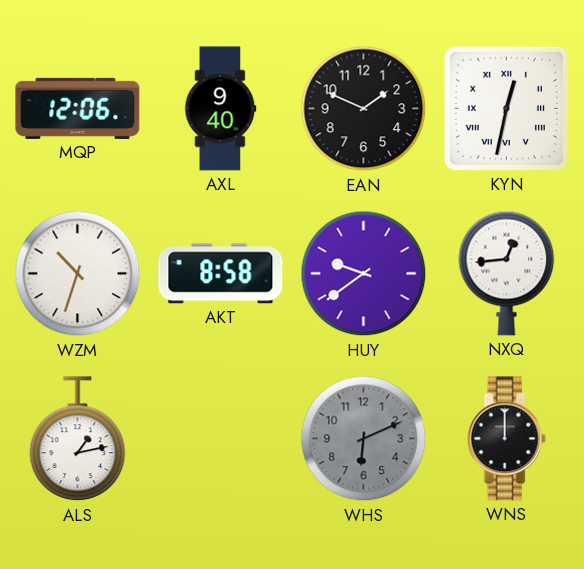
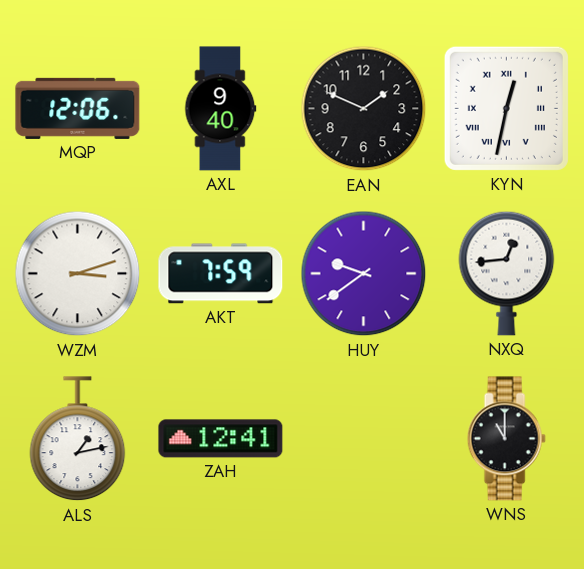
WZM: 10:33 -> 3:12
AKT: 8:58 -> 7:59
ZAH: none -> 12:41
WHS: 6:11 -> none
WNS: 12:00 -> 11:00
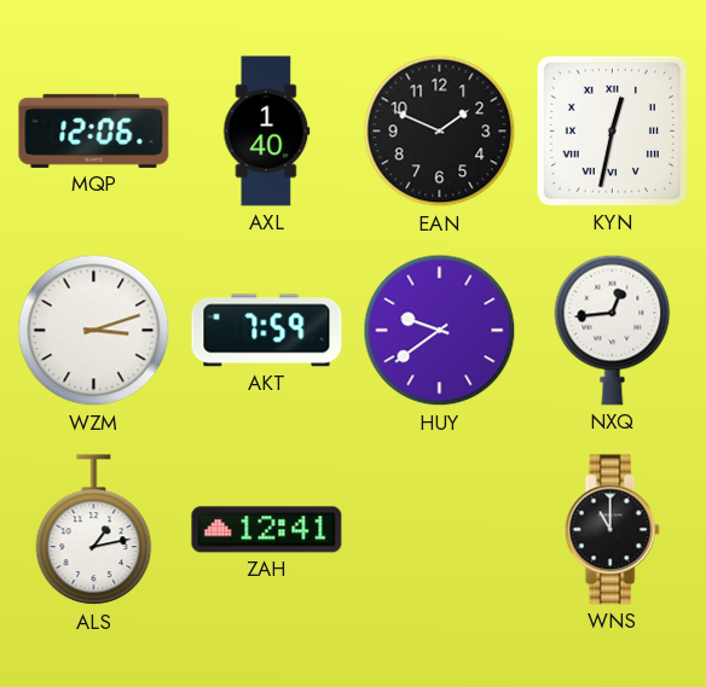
AXL: 9:40 -> 1:40
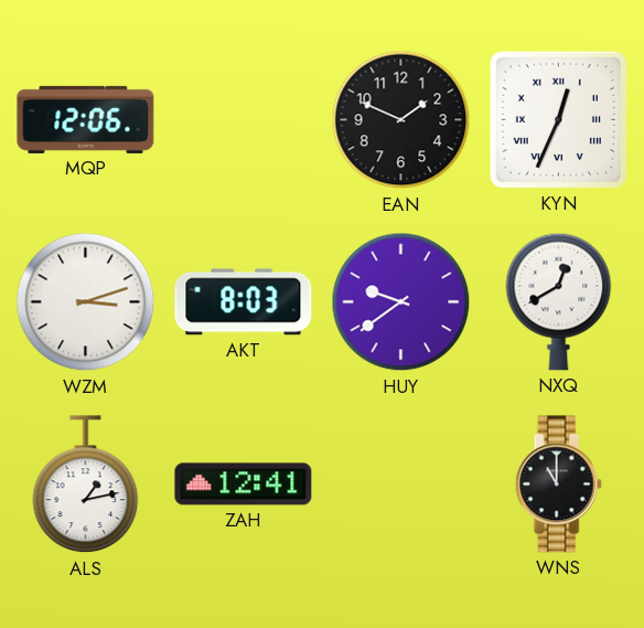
AXL: 1:40 -> none
KYN: 12:32 -> 12:34
AKT: 7:59 -> 8:03
NXQ: 12:44 -> 12:40
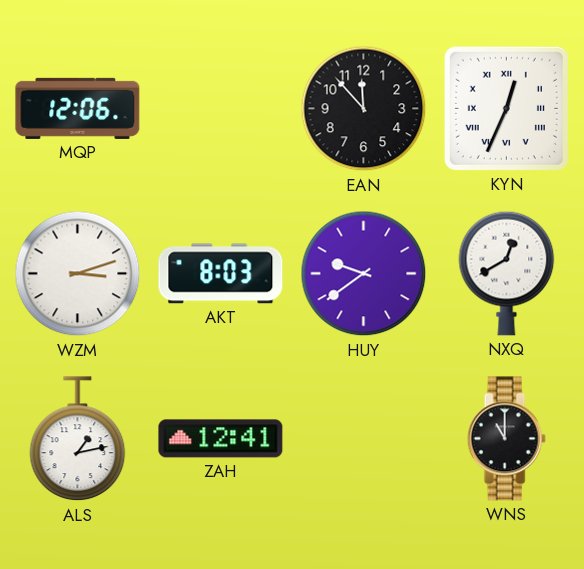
EAN: 1:49 -> 11:53
